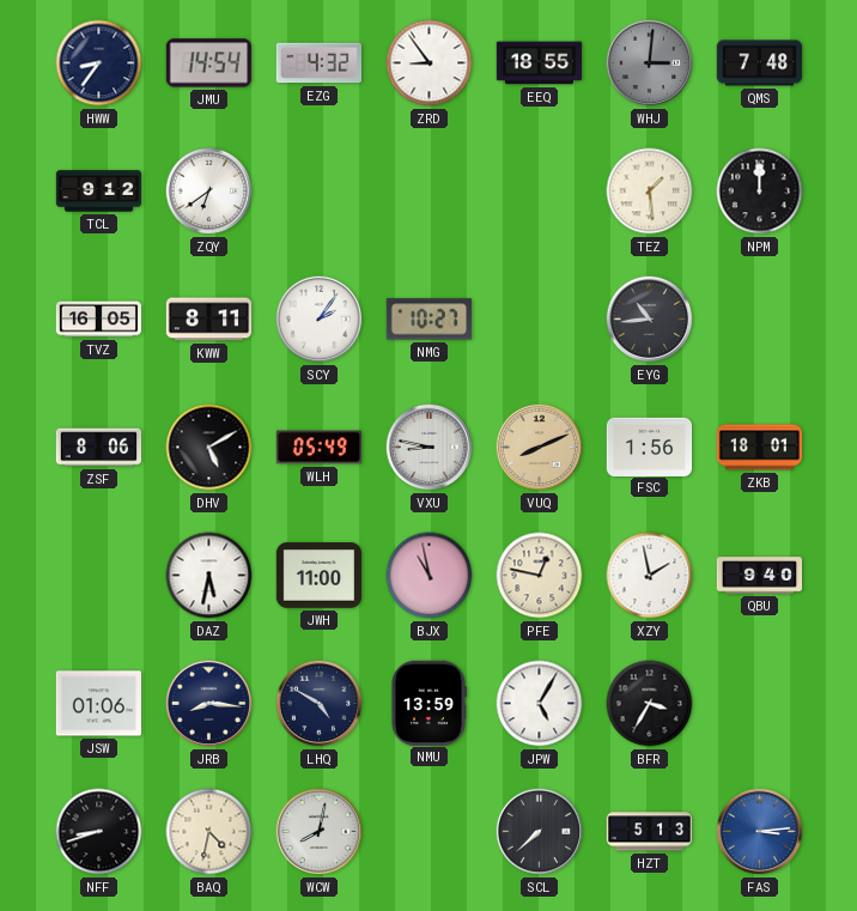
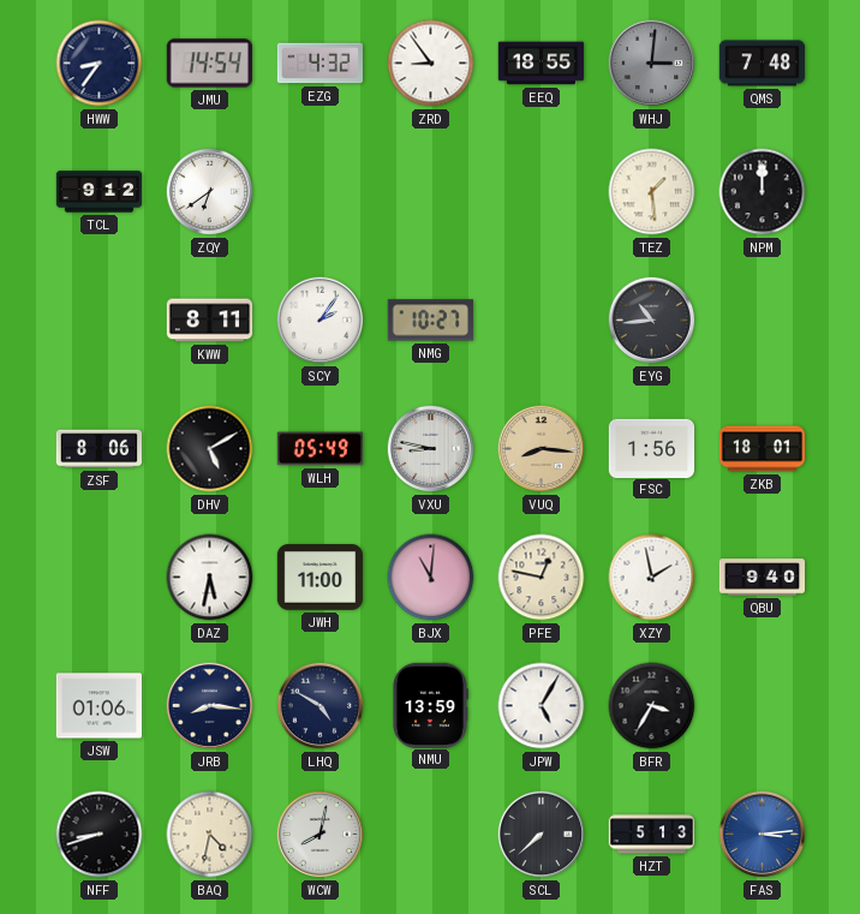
TVZ: 16:05 -> none
VUQ: 8:11 -> 8:16
BJX: 10:58 -> 11:01
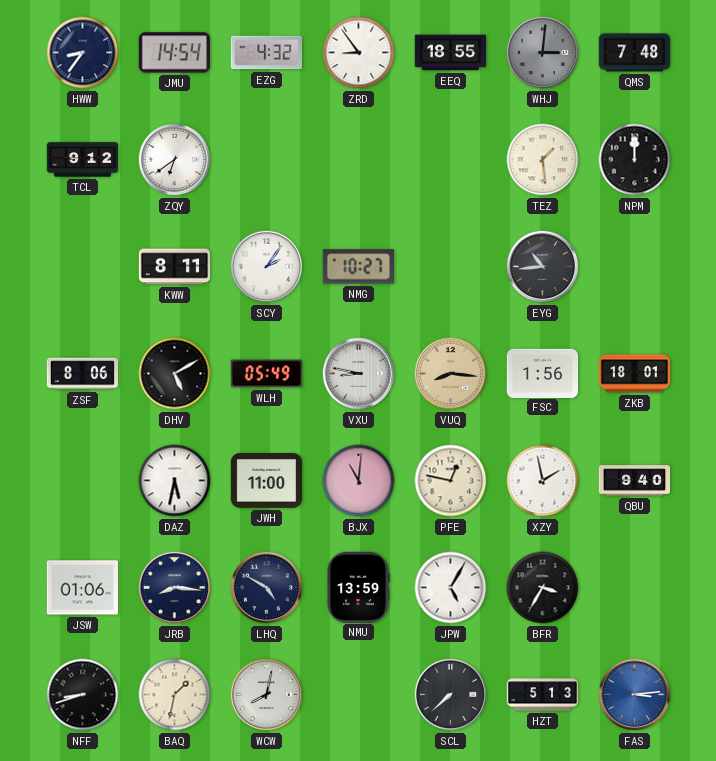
BAQ: 4:32 -> 1:32
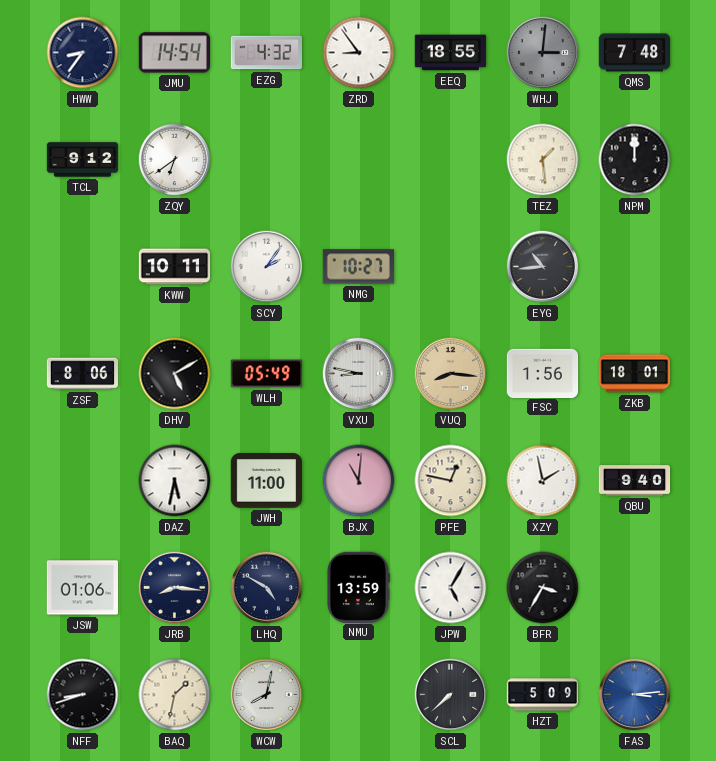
KWW: 8:11 -> 10:11
HZT: 5:13 -> 5:09
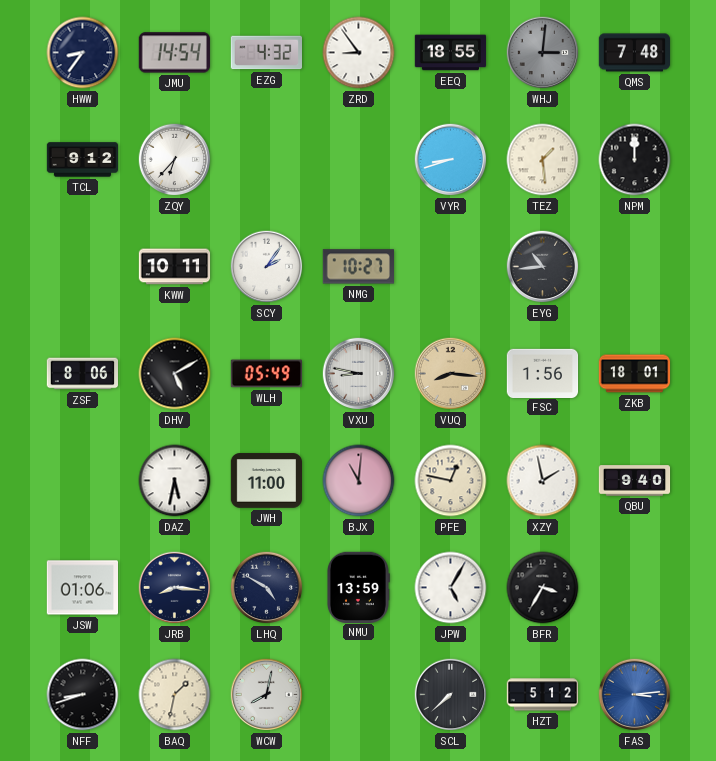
ZQY: 6:39 -> 6:37
VYR: none -> 8:42
HZT: 5:09 -> 5:12
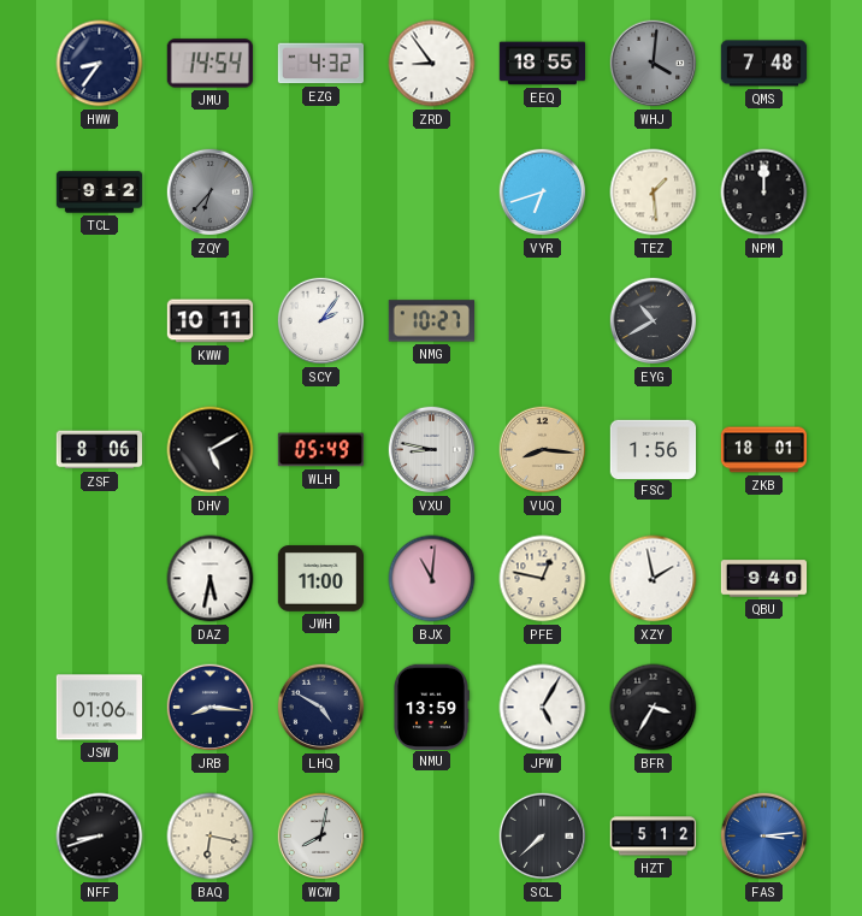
WHJ: 3:01 -> 4:01
ZQY dial: white -> grey
VYR: 8:42 -> 6:42
EYG: 10:44 -> 10:40
BAQ: 1:32 -> 6:17
